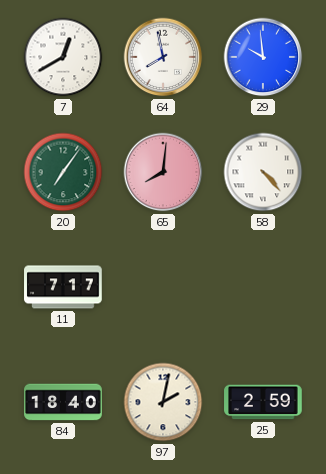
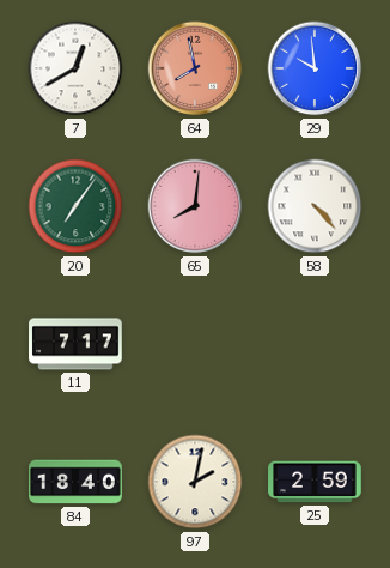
64 dial: white -> salmon
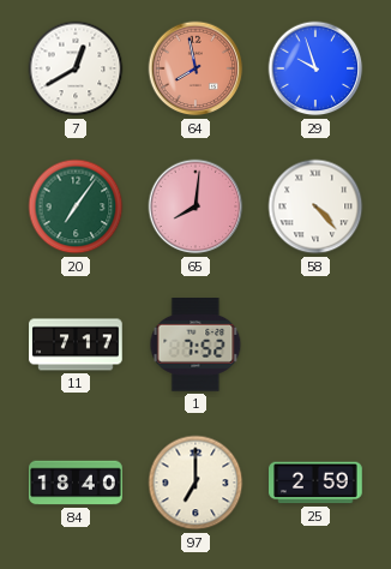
29: 9:59 -> 9:57
1: none -> 7:52
97: 2:02 -> 7:00
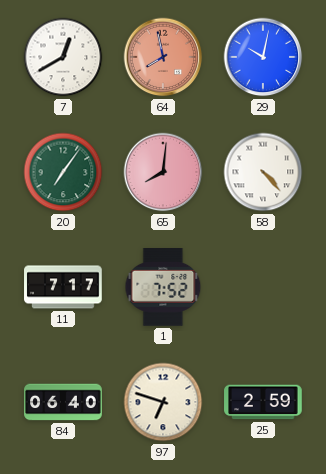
29: 9:57 -> 10:02
84: 18:40 -> 06:40
97: 7:00 -> 6:48
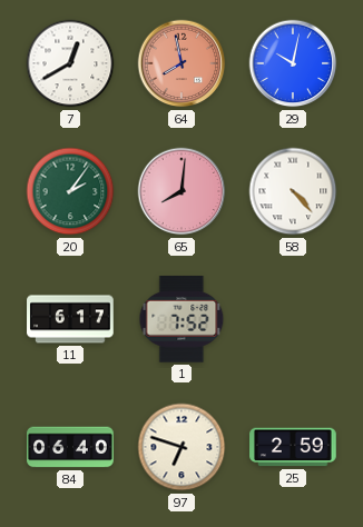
20: 7:06 -> 2:06
11: 7:17 -> 6:17
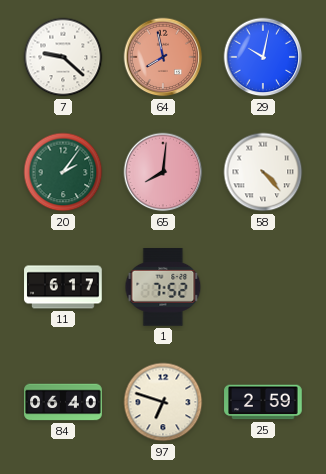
7: 12:40 -> 9:22
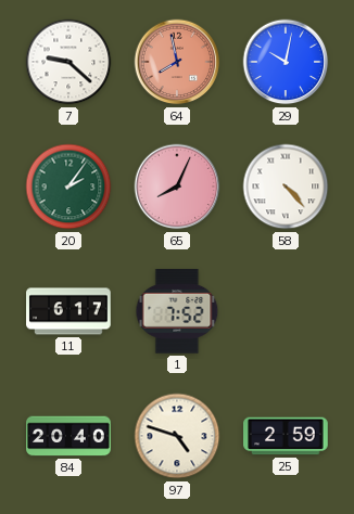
65: 8:01 -> 8:04
84: 06:40 -> 20:40
97: 6:48 -> 4:48
